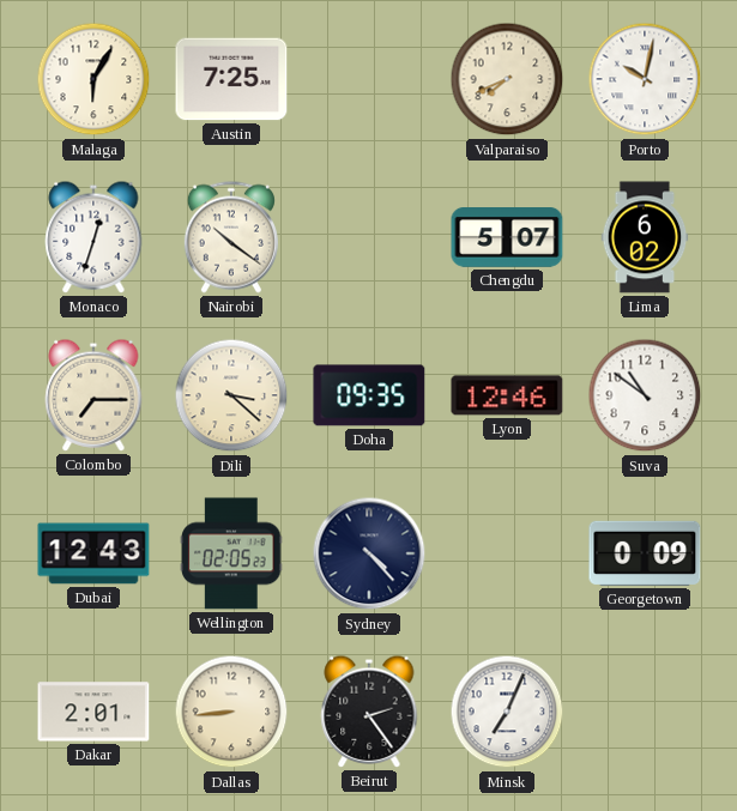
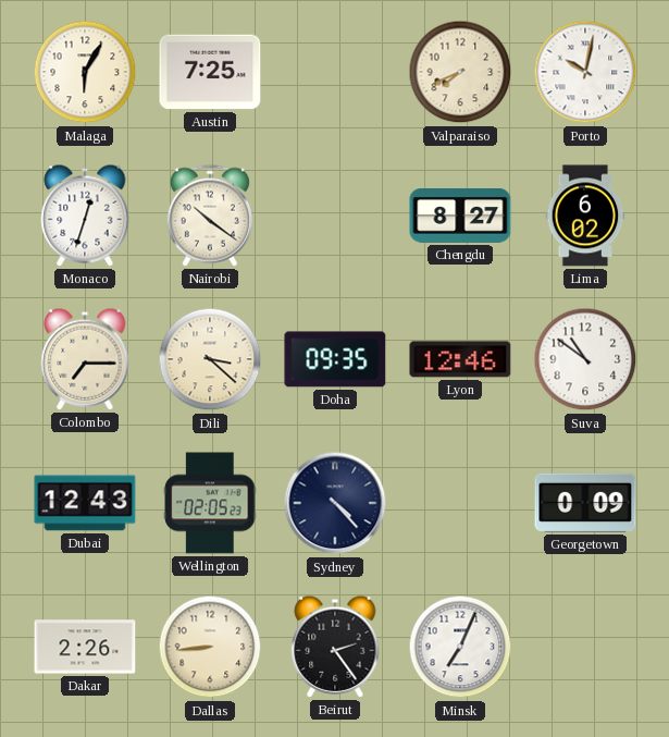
Chengdu: 5:07 -> 8:27
Dakar: 2:01 -> 2:26
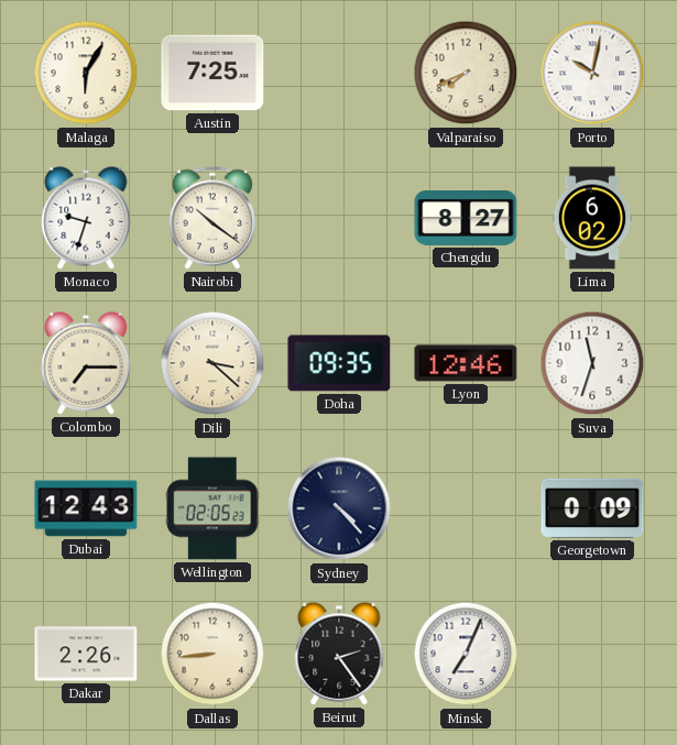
Monaco: 12:33 -> 9:33
Suva: 10:51 -> 11:33
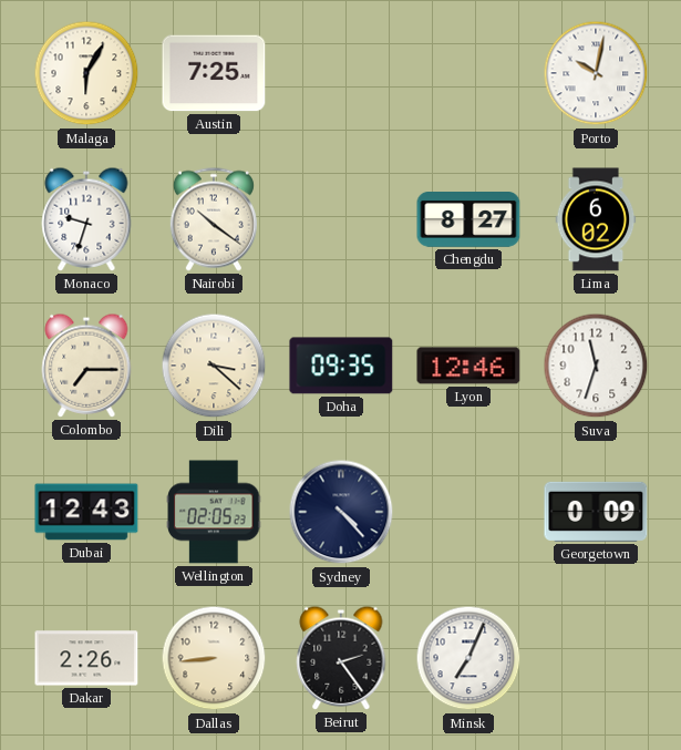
Valparaiso: 7:41 -> none
